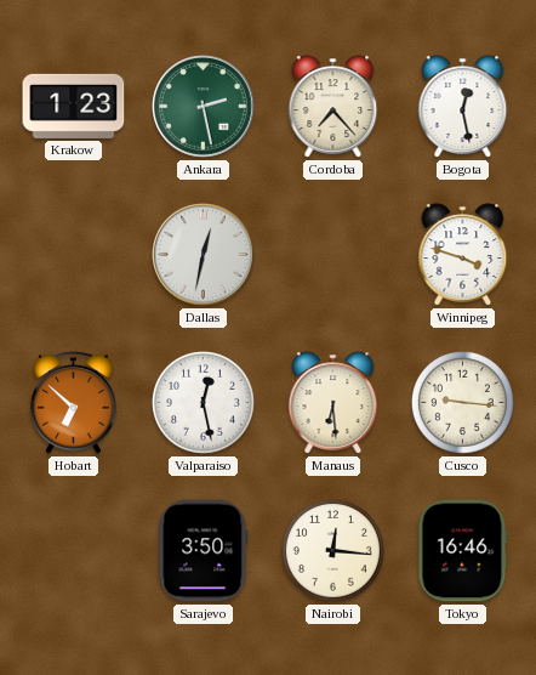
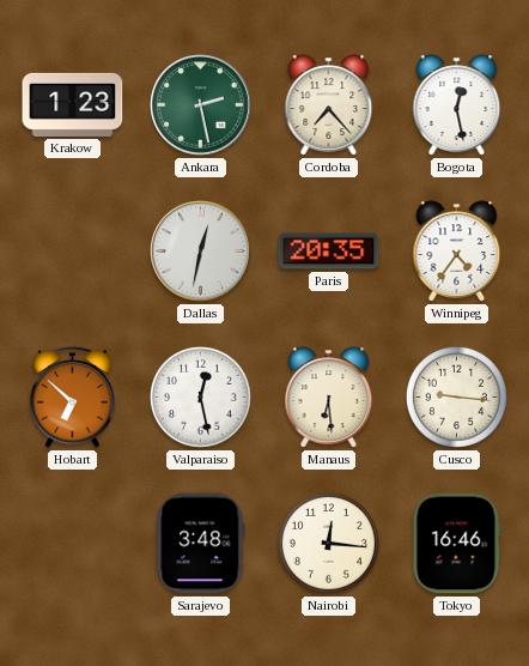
Paris: none -> 20:35
Winnipeg: 3:48 -> 4:36
Sarajevo: 3:50 -> 3:48
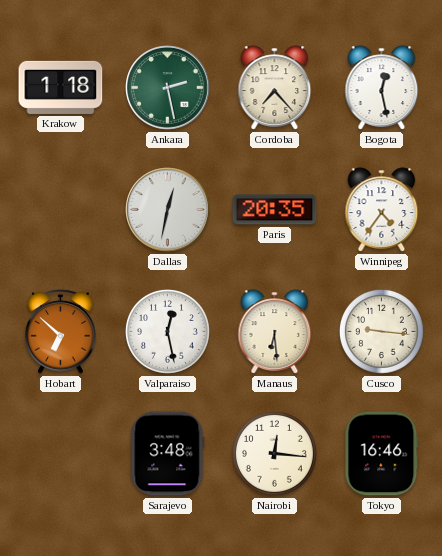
Krakow: 1:23 -> 1:18
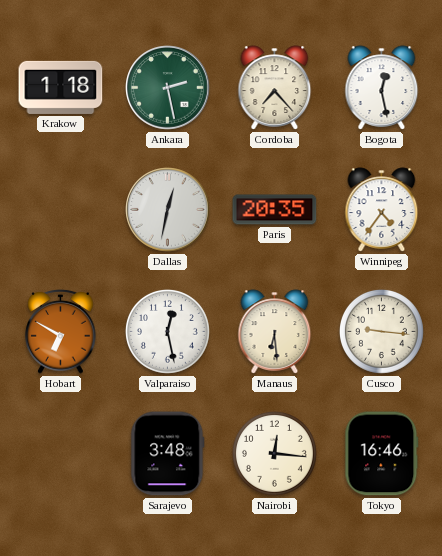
Hobart: 6:52 -> 6:50
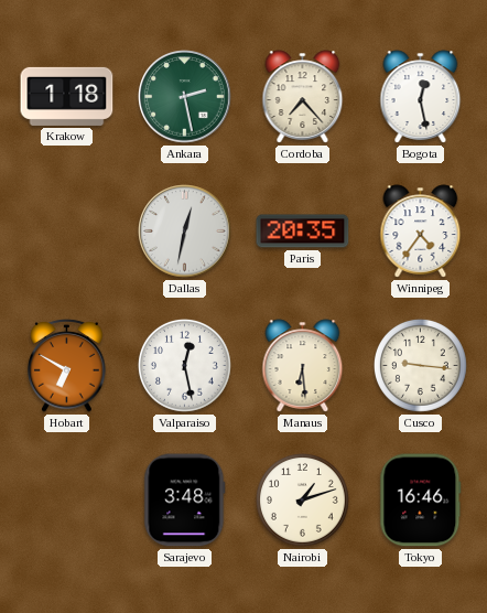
Nairobi: 12:16 -> 1:12
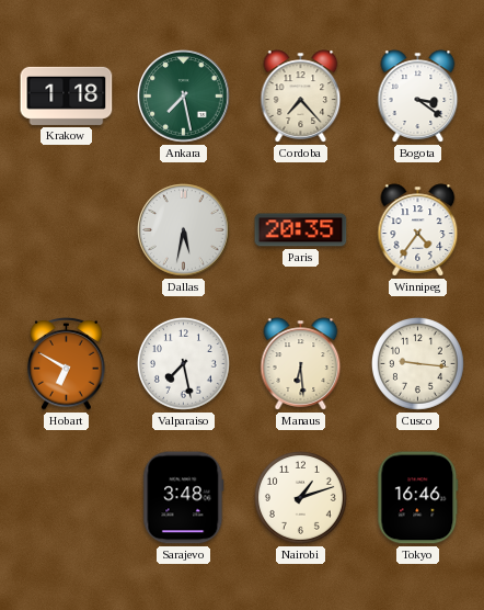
Ankara: 2:28 -> 7:28
Bogota: 12:28 -> 3:21
Dallas: 12:32 -> 5:32
Valparaiso: 12:28 -> 7:28
